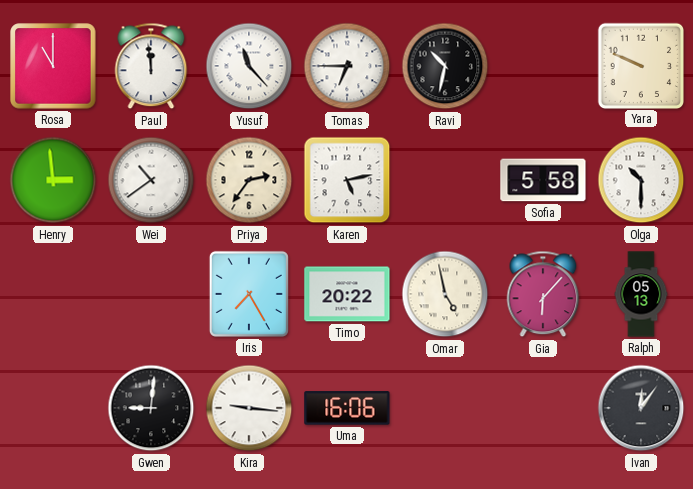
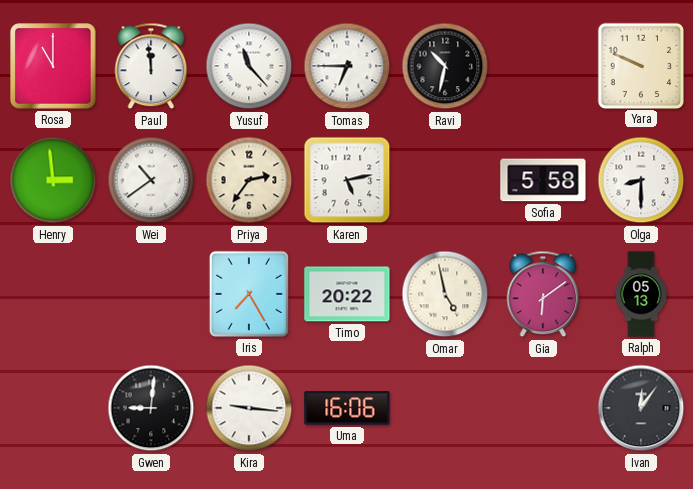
Olga: 10:30 -> 8:30
Gia: 6:07 -> 6:09
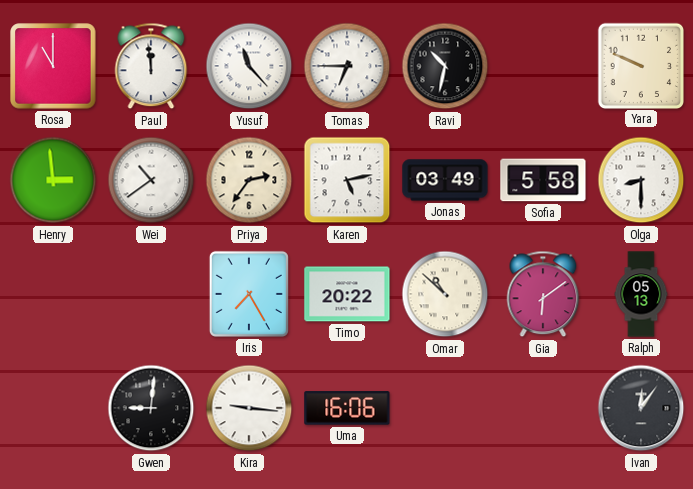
Jonas: none -> 03:49
Omar: 4:58 -> 10:52
